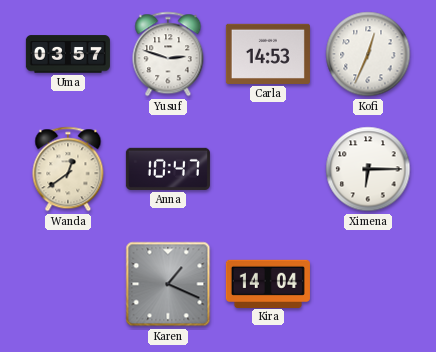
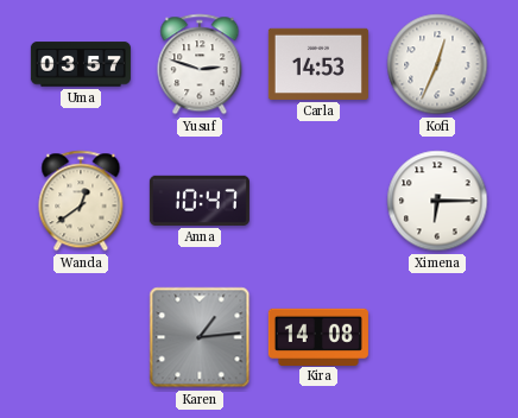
Karen: 1:19 -> 1:14
Kira: 14:04 -> 14:08
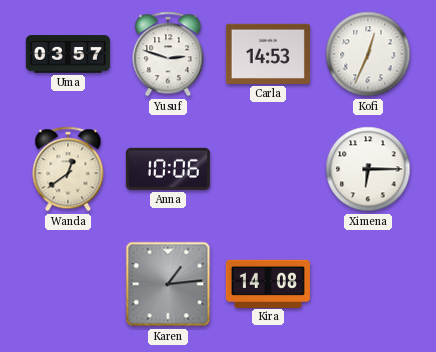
Anna: 10:47 -> 10:06
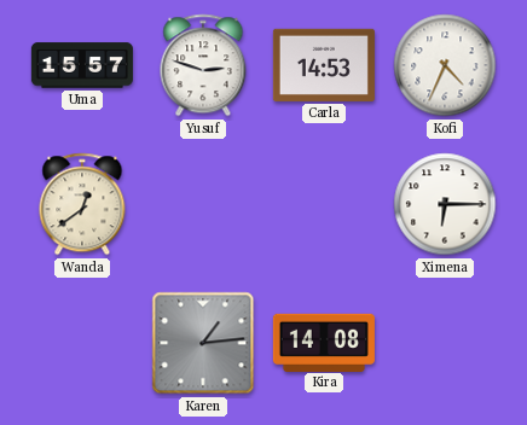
Uma: 03:57 -> 15:57
Kofi: 12:34 -> 4:34
Anna: 10:06 -> none
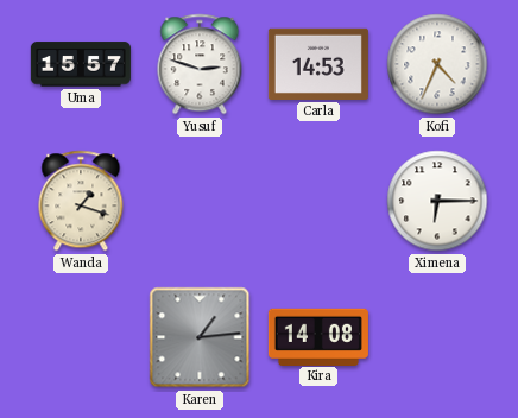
Wanda: 12:39 -> 1:18
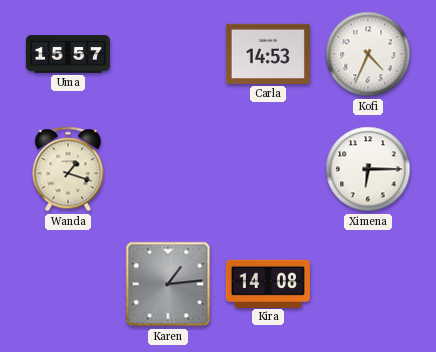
Yusuf: 2:48 -> none
